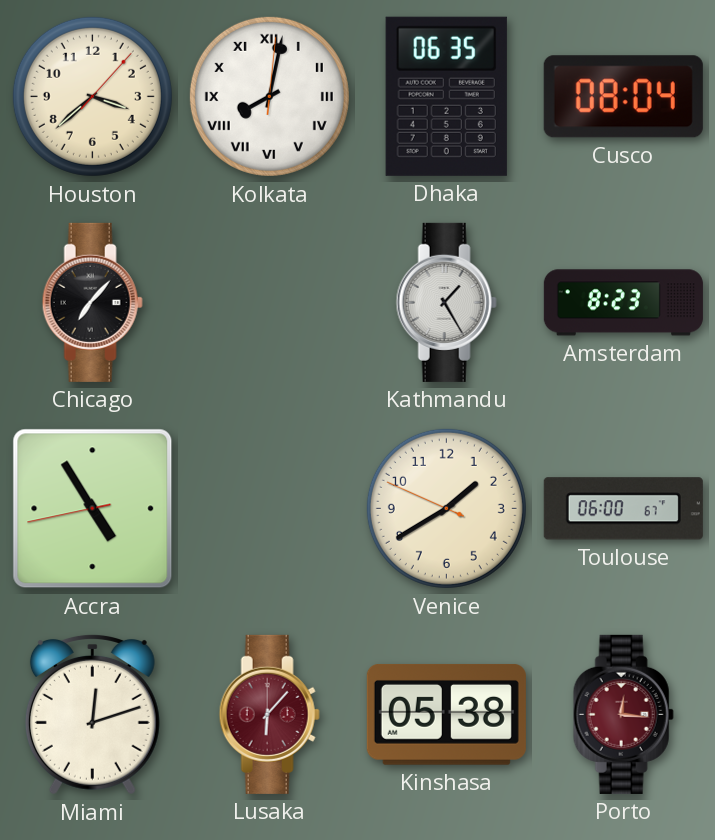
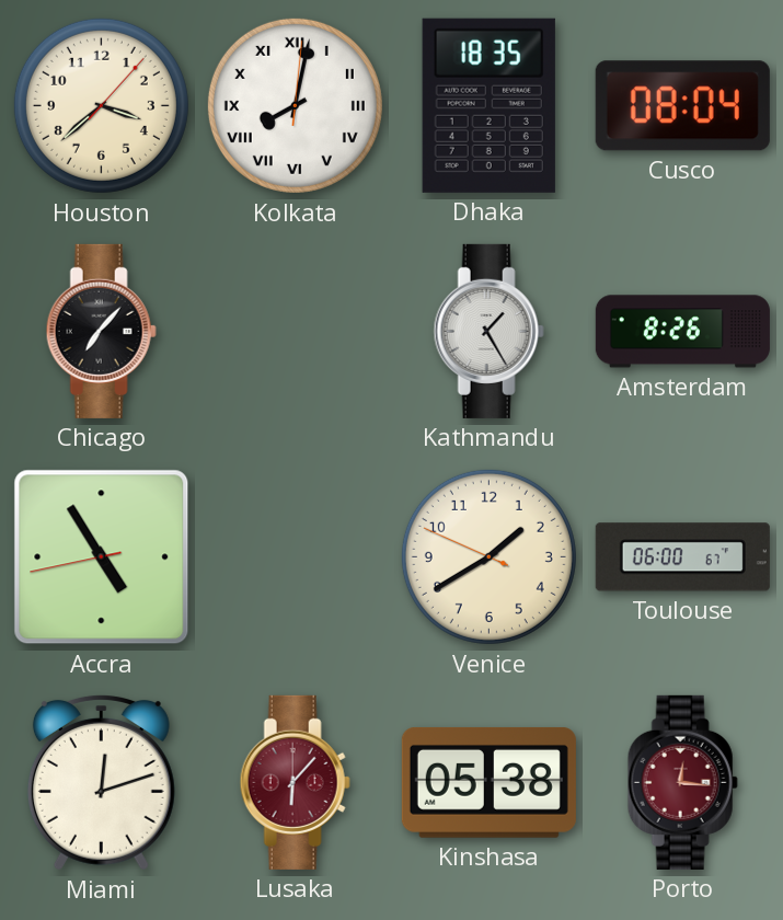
Dhaka: 06:35 -> 18:35
Amsterdam: 8:23 -> 8:26
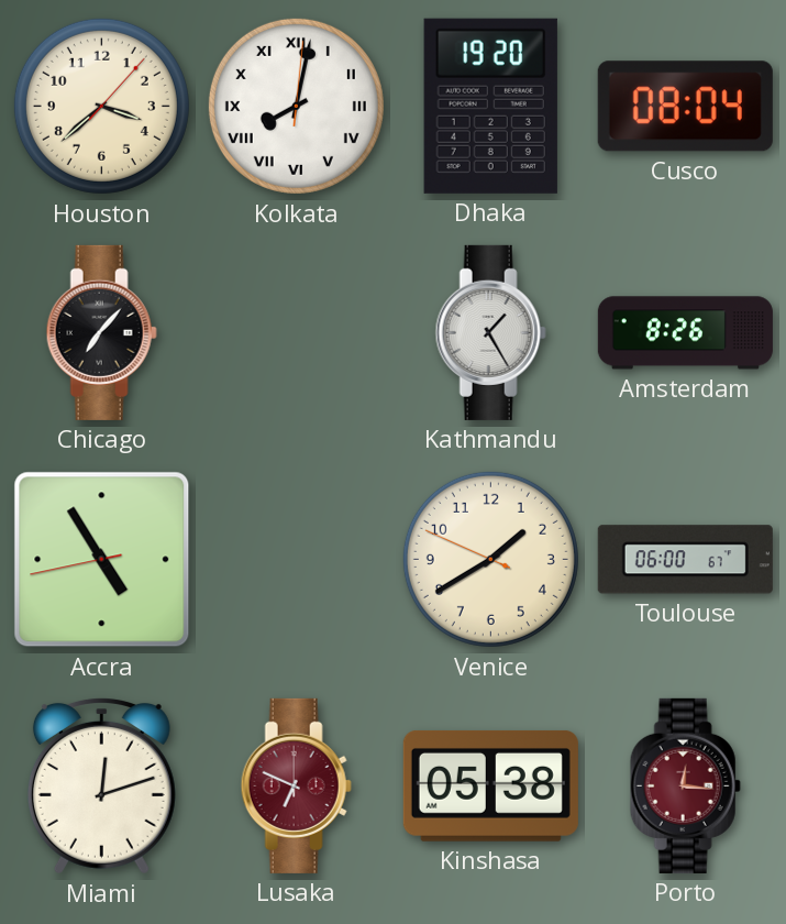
Dhaka: 18:35 -> 19:20
Lusaka: 6:07 -> 6:49
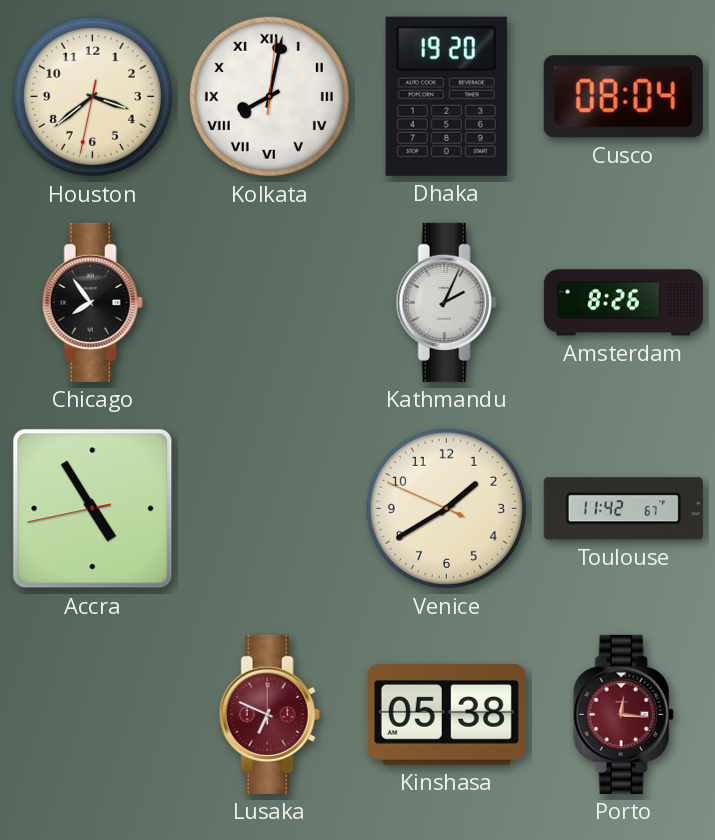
Houston: 3:38:07 -> 3:38:32
Chicago: 7:07 -> 7:54
Kathmandu: 1:25 -> 2:04
Toulouse: 06:00 -> 11:42
Miami: 12:12 -> none
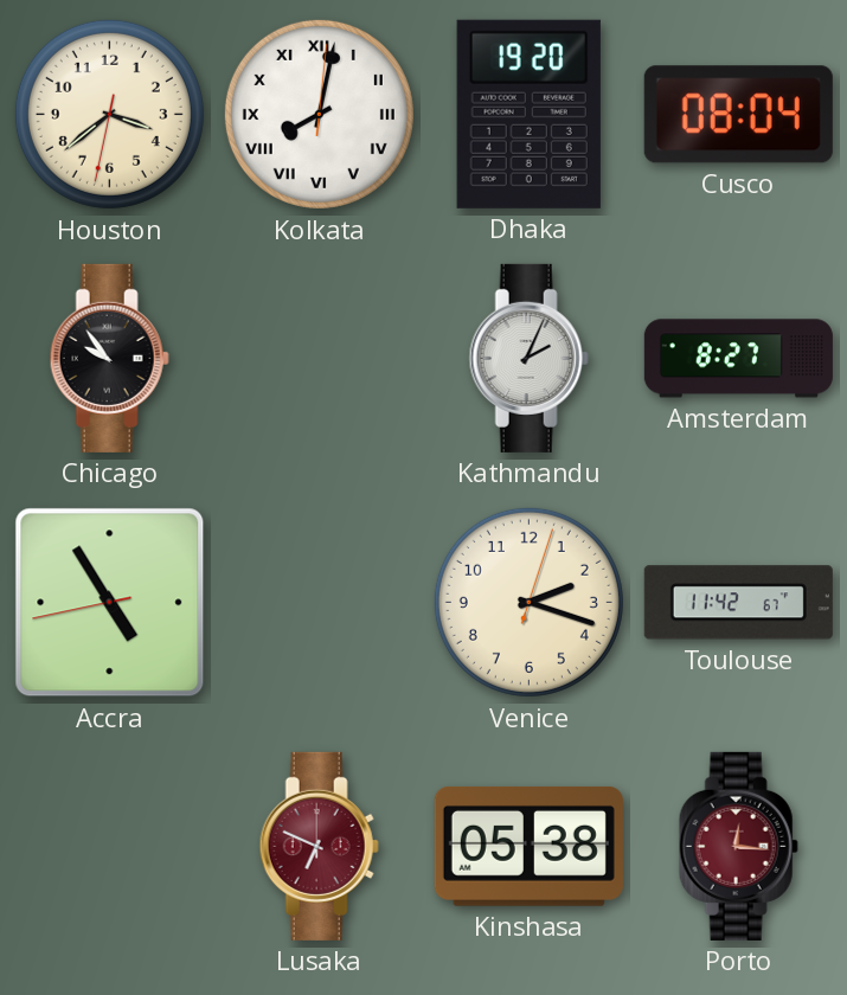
Chicago: 7:54 -> 9:54
Amsterdam: 8:26 -> 8:27
Venice: 1:39 -> 2:18
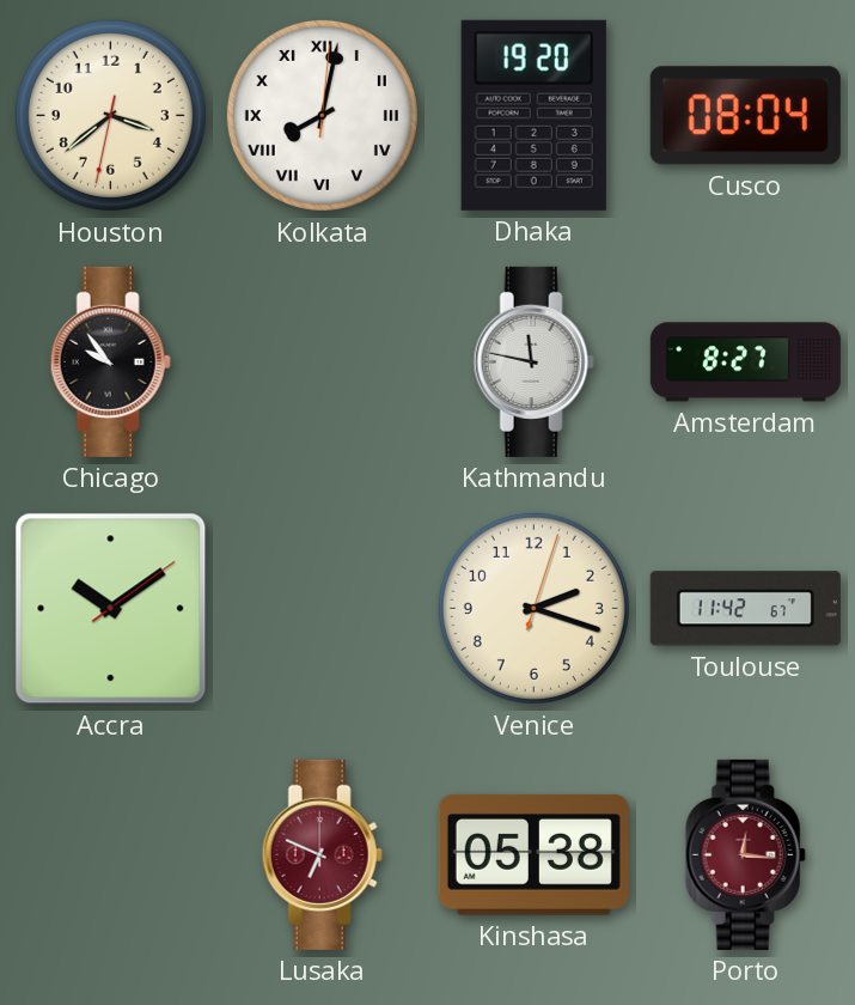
Kathmandu: 2:04 -> 11:47
Accra: 4:54 -> 10:09
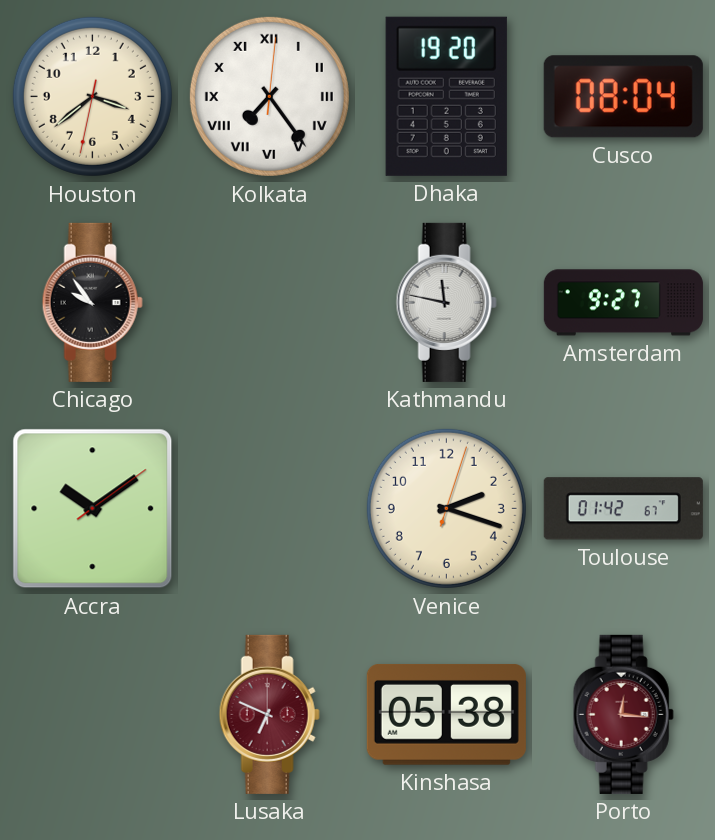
Kolkata: 8:02 -> 7:24
Amsterdam: 8:27 -> 9:27
Toulouse: 11:42 -> 01:42
